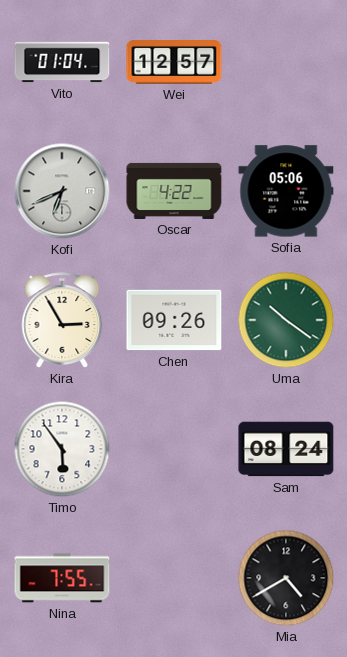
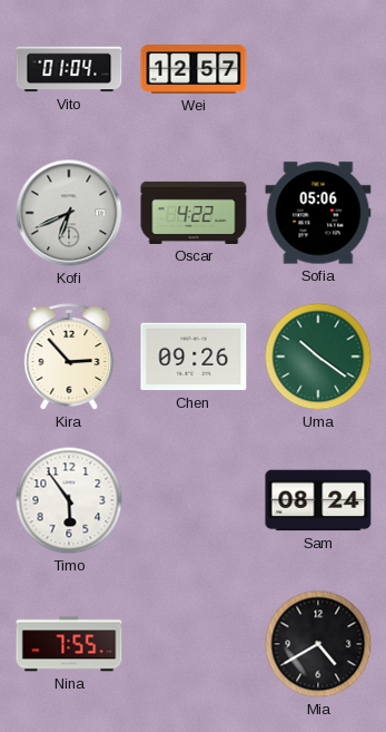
Kira: 2:55 -> 2:53
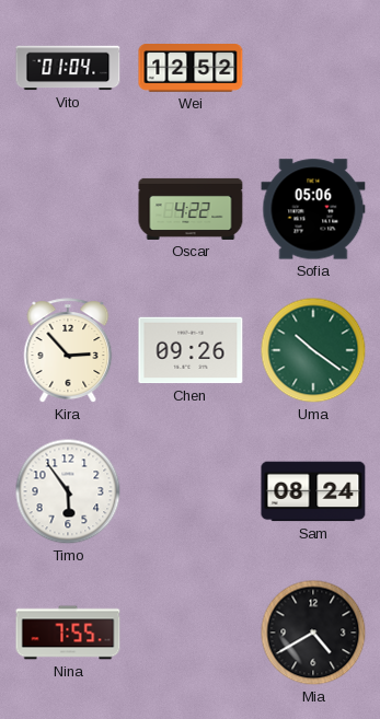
Wei: 12:57 -> 12:52
Kofi: 6:41 -> none
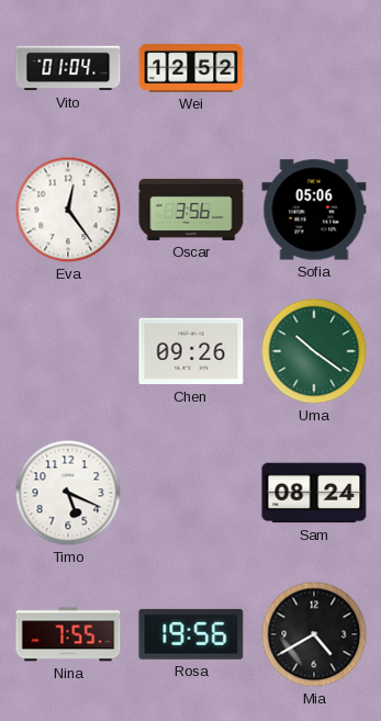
Eva: none -> 12:24
Oscar: 4:22 -> 3:56
Kira: 2:53 -> none
Timo: 5:54 -> 5:19
Rosa: none -> 19:56
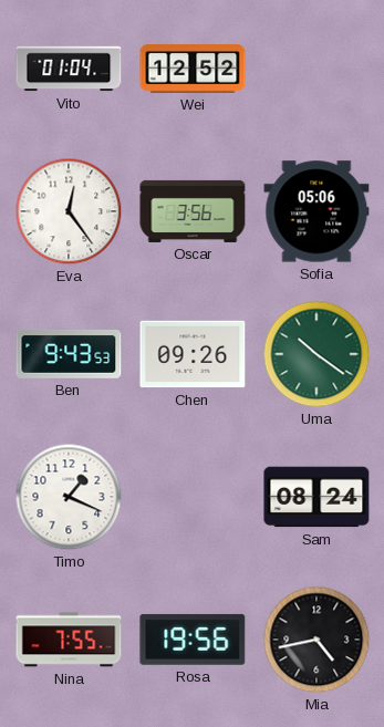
Ben: none -> 9:43
Timo: 5:19 -> 1:19
Mia: 4:40 -> 4:43
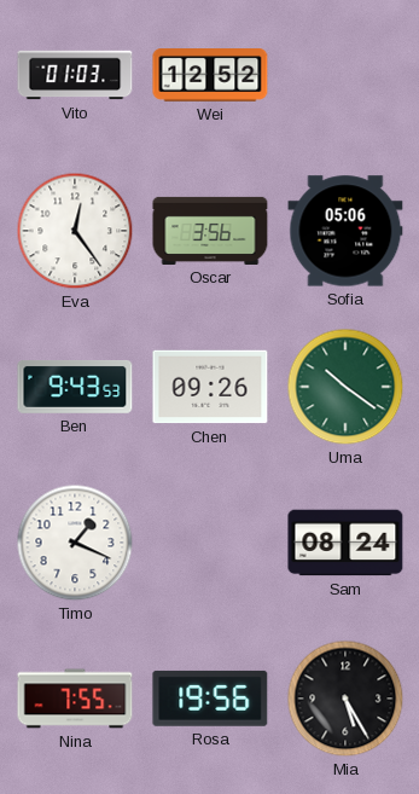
Vito: 01:04 -> 01:03
Mia: 4:43 -> 5:25
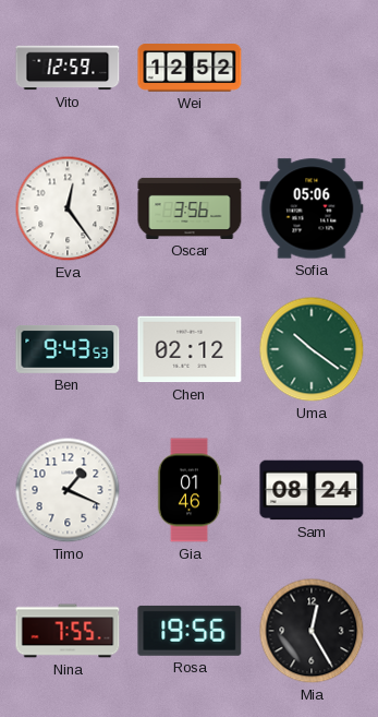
Vito: 01:03 -> 12:59
Chen: 09:26 -> 02:12
Gia: none -> 01:46
Mia: 5:25 -> 12:25
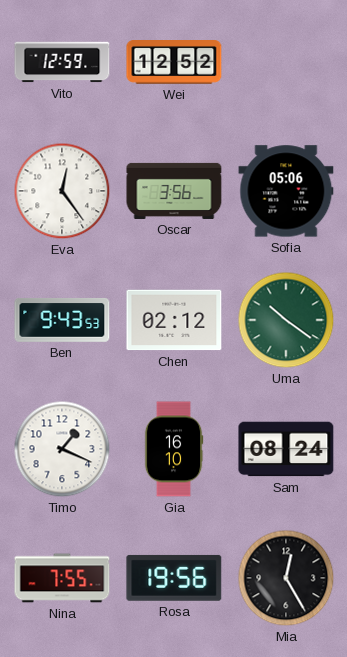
Gia: 01:46 -> 16:10
